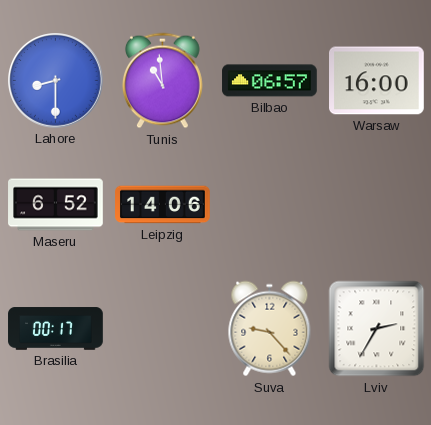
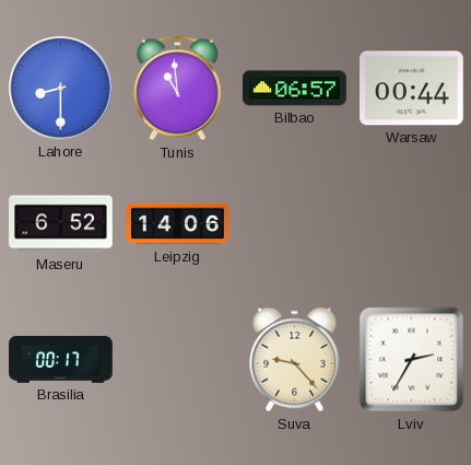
Warsaw: 16:00 -> 00:44
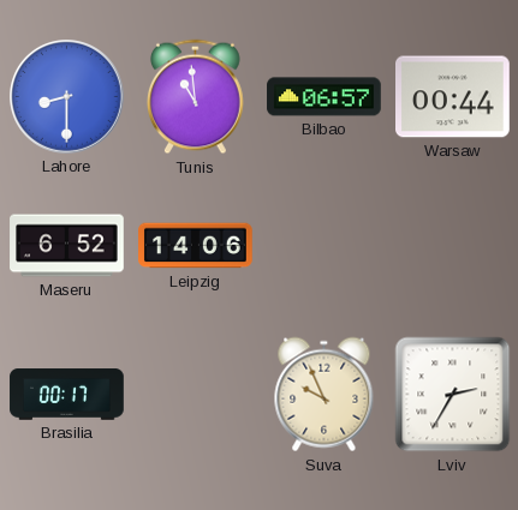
Suva: 9:23 -> 9:56
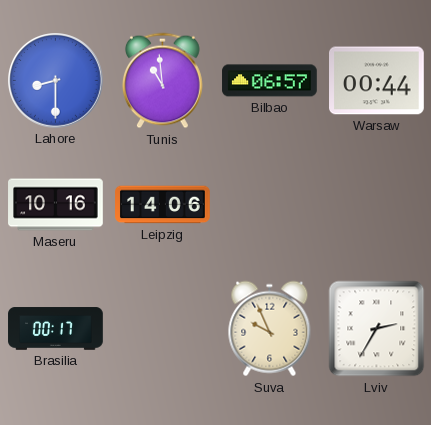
Maseru: 6:52 -> 10:16
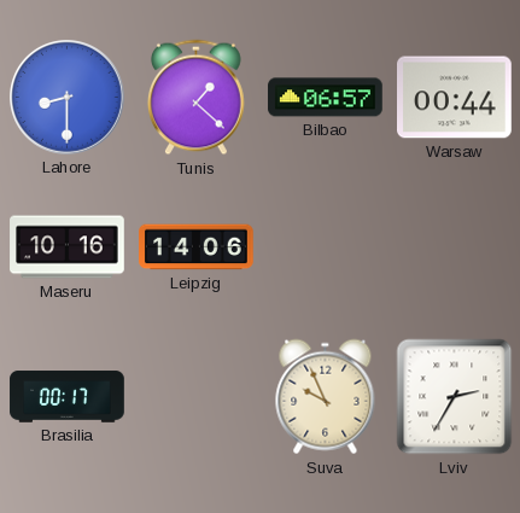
Tunis: 10:59 -> 1:22
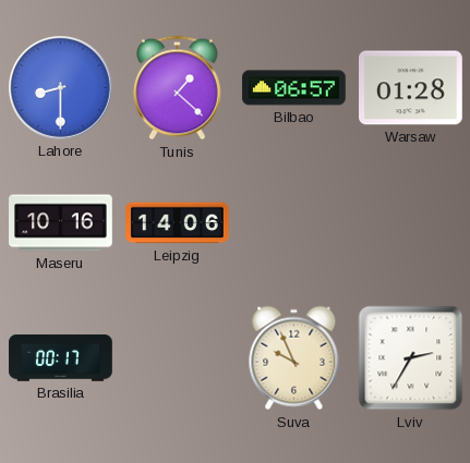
Warsaw: 00:44 -> 01:28
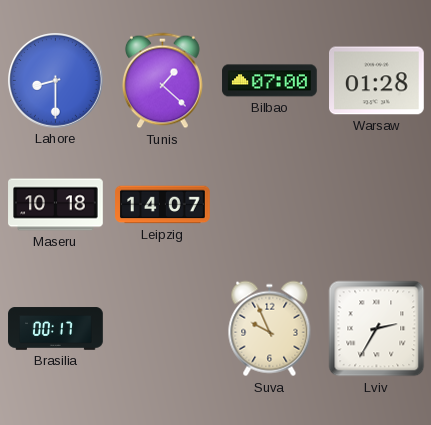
Bilbao: 06:57 -> 07:00
Maseru: 10:16 -> 10:18
Leipzig: 14:06 -> 14:07
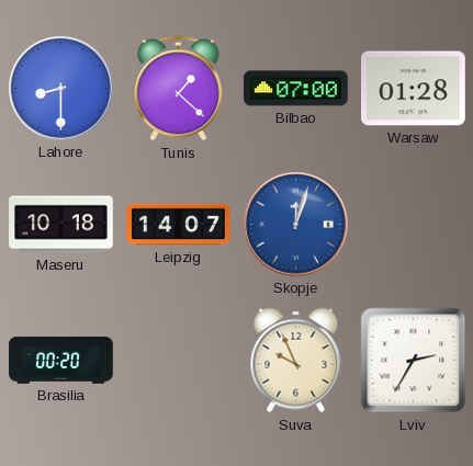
Skopje: none -> 12:03
Brasilia: 00:17 -> 00:20
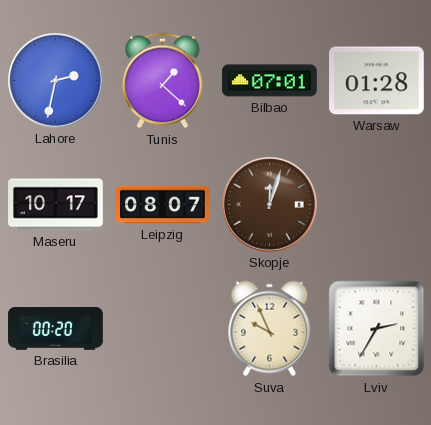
Lahore: 8:30 -> 2:32
Bilbao: 07:00 -> 07:01
Maseru: 10:18 -> 10:17
Leipzig: 14:07 -> 08:07
Skopje dial: blue -> brown
